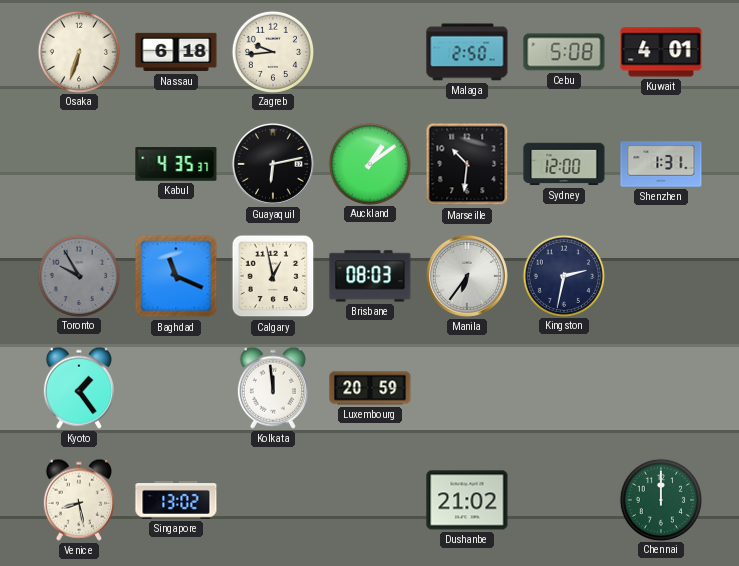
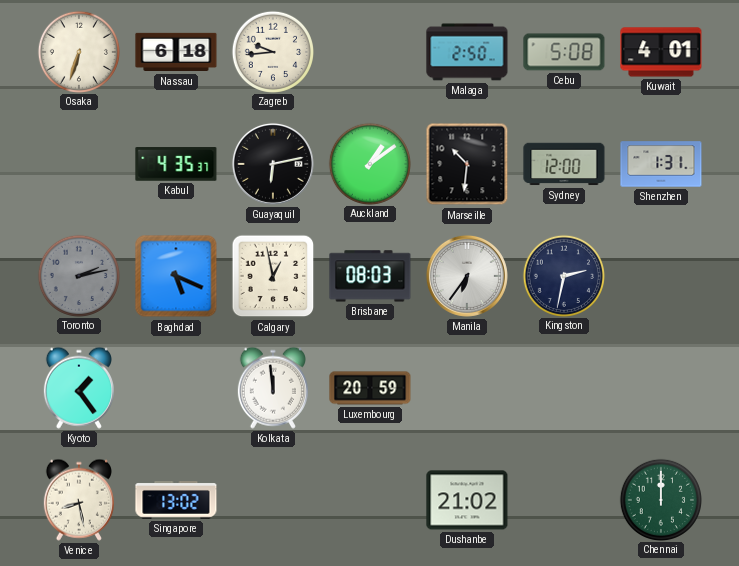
Toronto: 9:55 -> 2:13
Baghdad: 11:19 -> 5:19
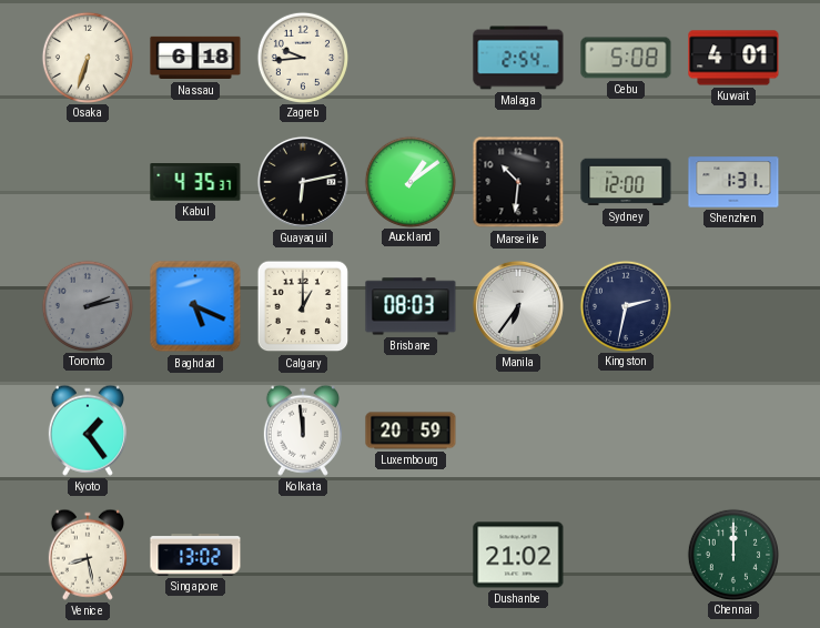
Malaga: 2:50 -> 2:54
Calgary: 12:58 -> 1:00
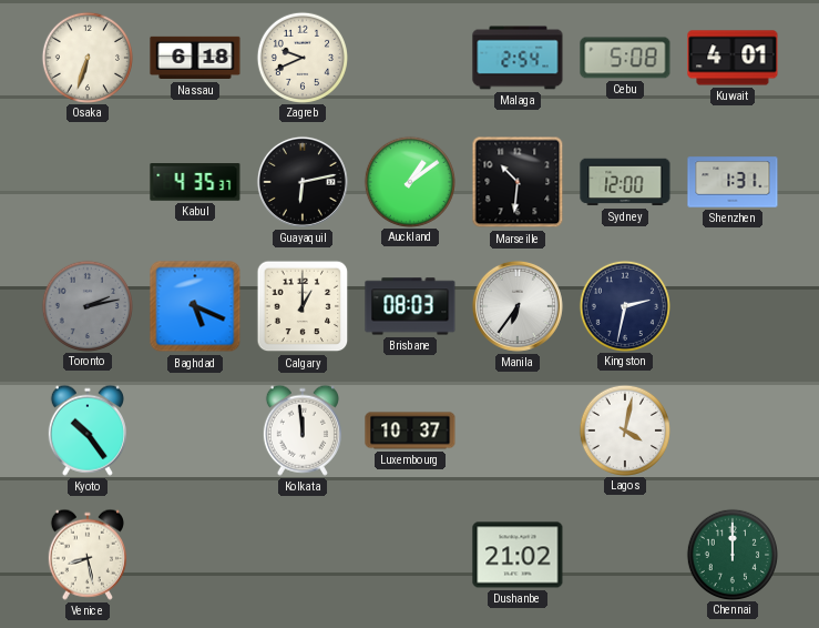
Zagreb: 9:44 -> 9:41
Kyoto: 1:24 -> 10:24
Luxembourg: 20:59 -> 10:37
Lagos: none -> 4:02
Singapore: 13:02 -> none
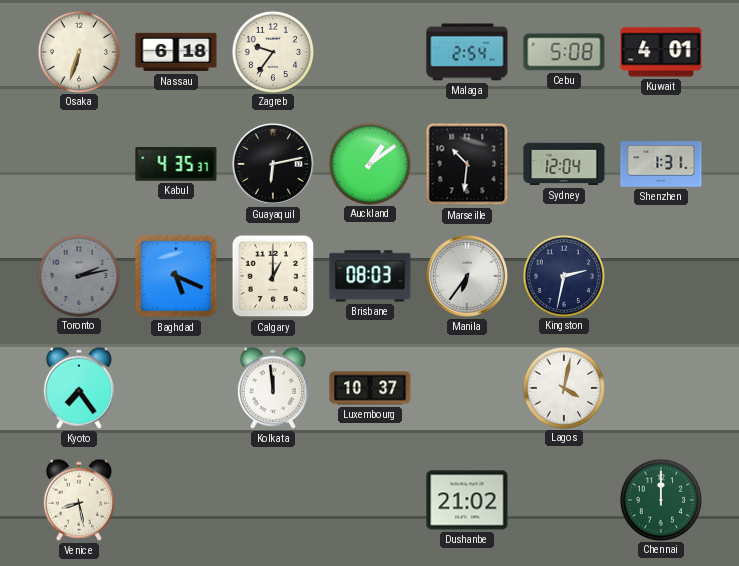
Zagreb: 9:41 -> 9:36
Sydney: 12:00 -> 12:04
Kyoto: 10:24 -> 7:24
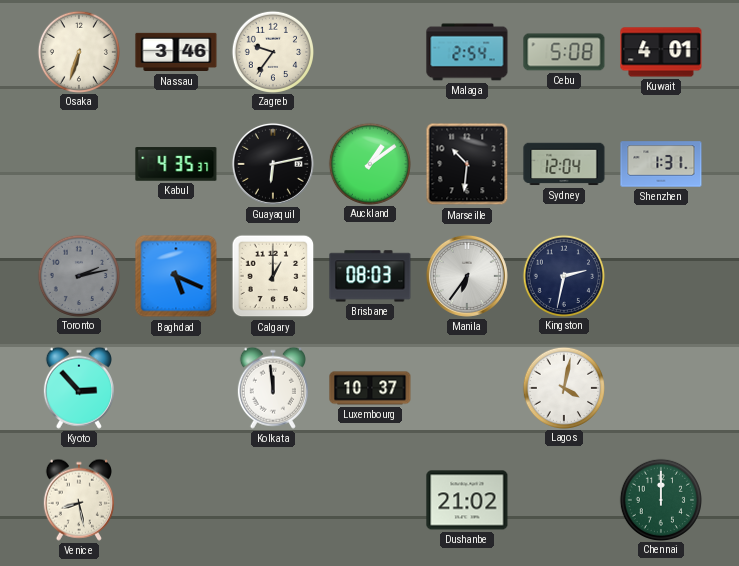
Nassau: 6:18 -> 3:46
Kyoto: 7:24 -> 2:53
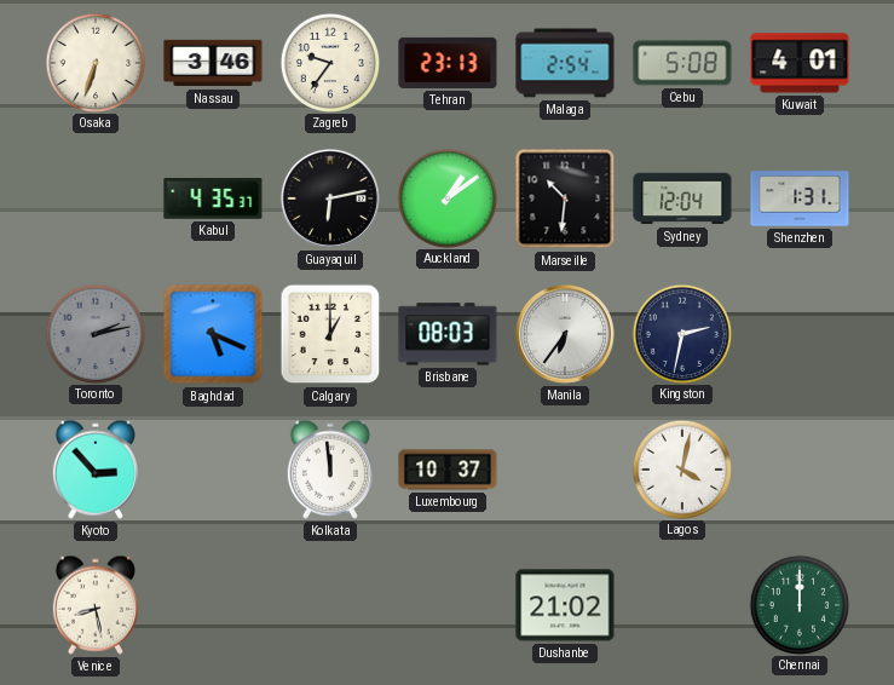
Tehran: none -> 23:13
